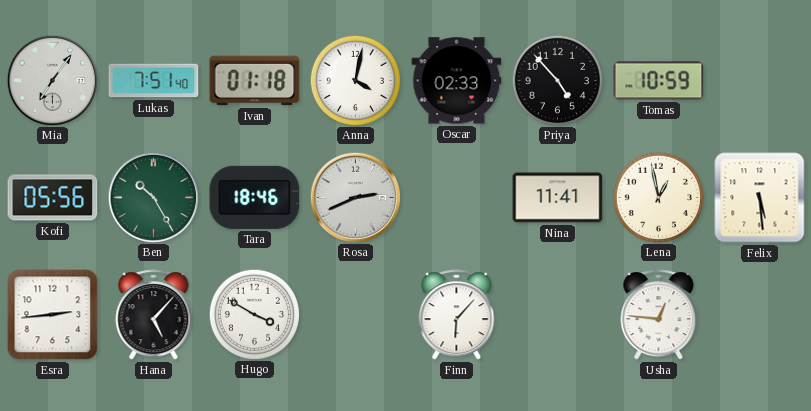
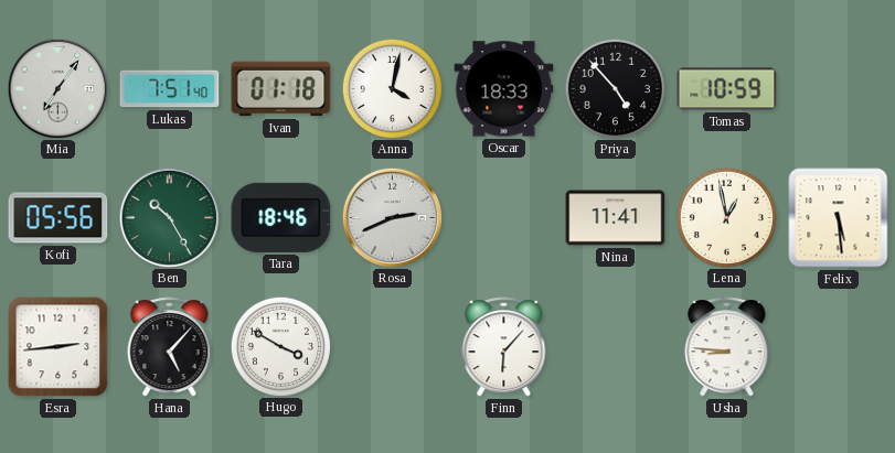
Oscar: 02:33 -> 18:33
Usha: 12:46 -> 8:46
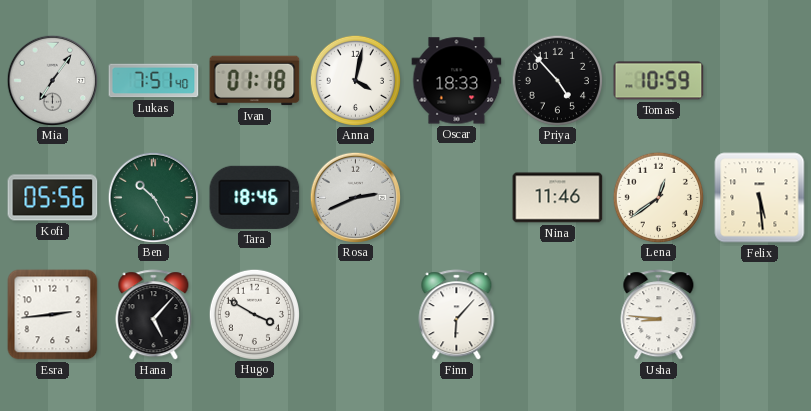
Nina: 11:41 -> 11:46
Lena: 12:58 -> 12:39
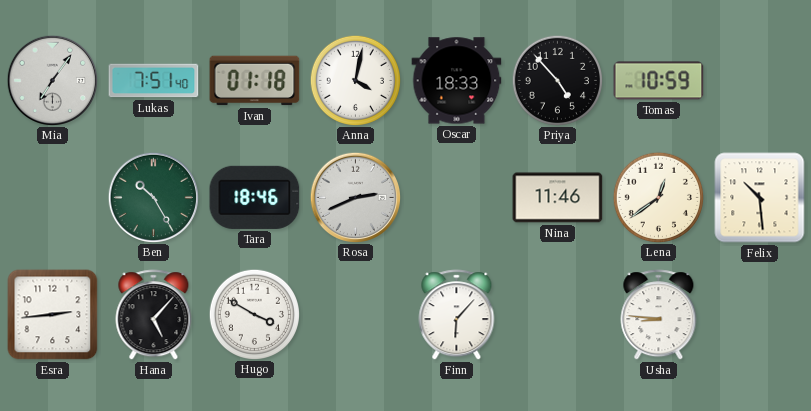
Kofi: 05:56 -> none
Felix: 5:29 -> 10:29
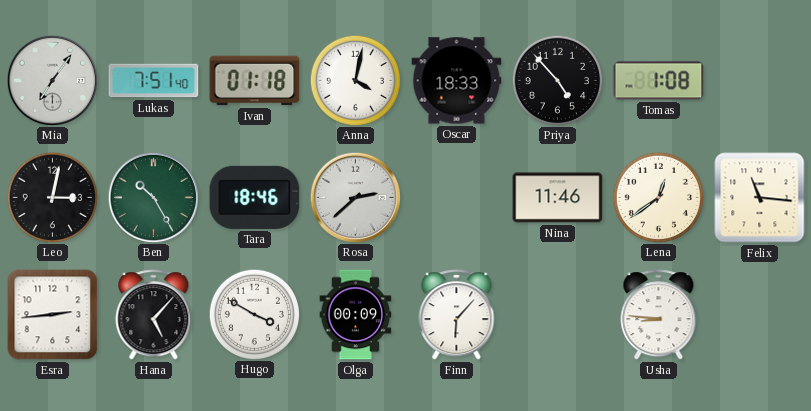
Tomas: 10:59 -> 1:08
Leo: none -> 3:02
Rosa: 2:41 -> 2:38
Felix: 10:29 -> 11:16
Olga: none -> 00:09
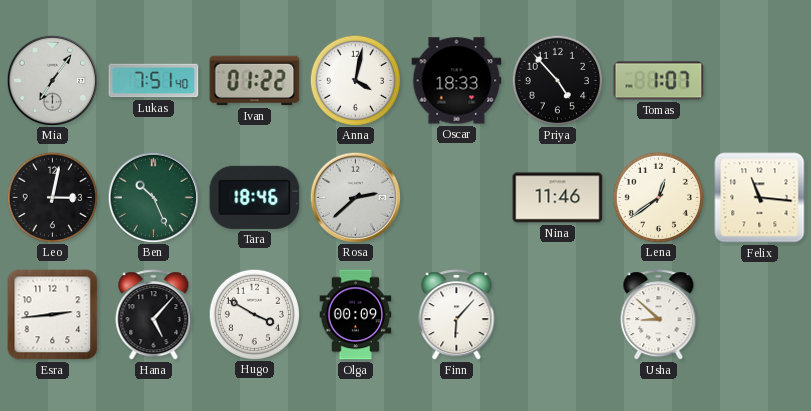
Ivan: 01:18 -> 01:22
Tomas: 1:08 -> 1:07
Ben: 10:25 -> 10:26
Usha: 8:46 -> 8:52
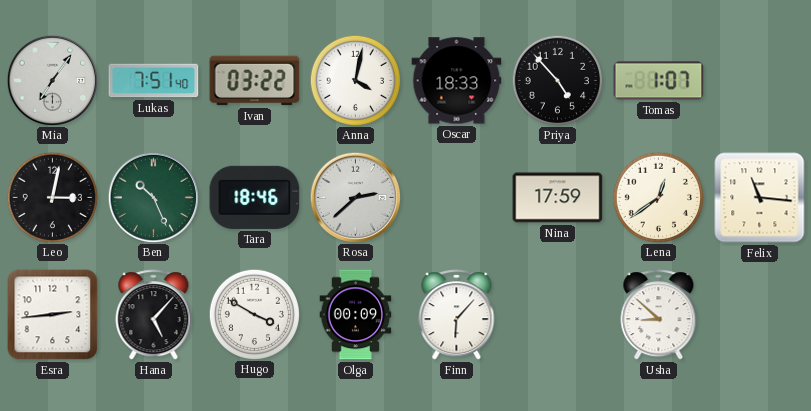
Ivan: 01:22 -> 03:22
Nina: 11:46 -> 17:59
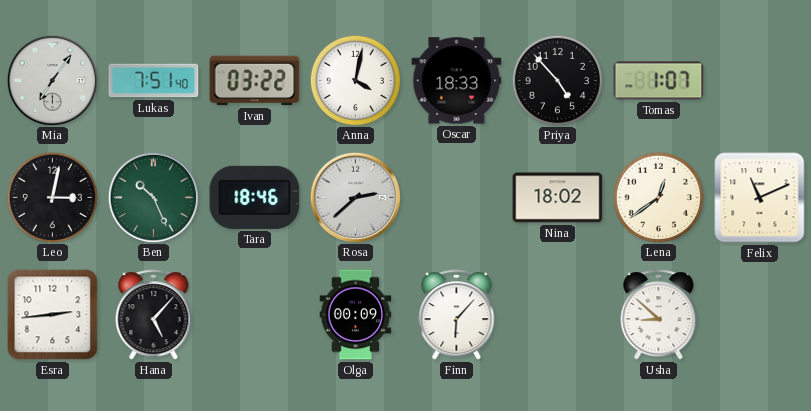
Nina: 17:59 -> 18:02
Felix: 11:16 -> 11:11
Hugo: 3:50 -> none
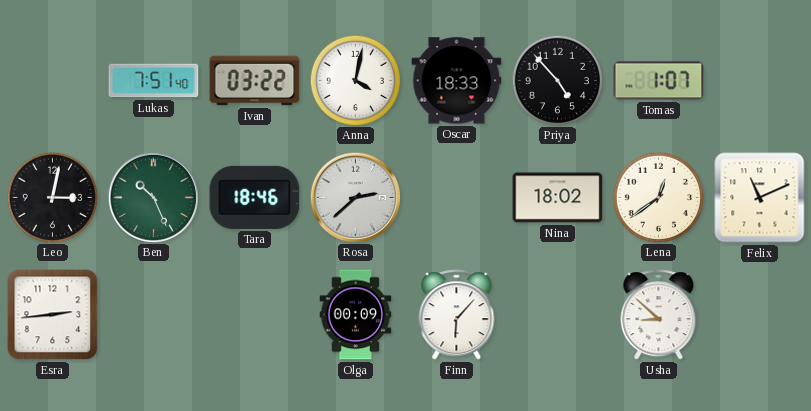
Mia: 7:06 -> none
Hana: 5:07 -> none
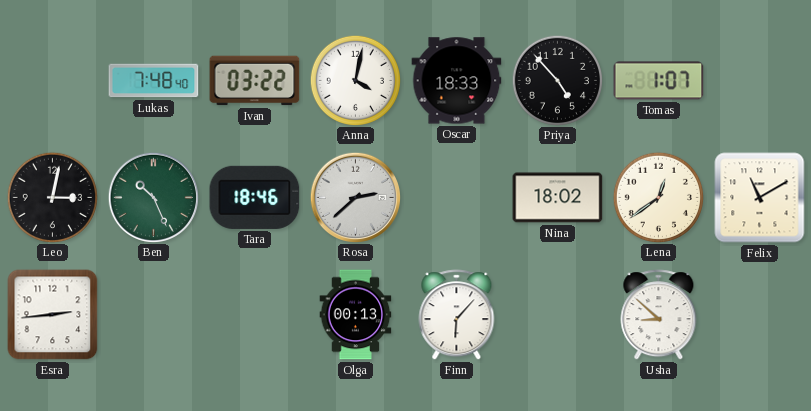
Lukas: 7:51 -> 7:48
Felix: 11:11 -> 11:10
Olga: 00:09 -> 00:13
